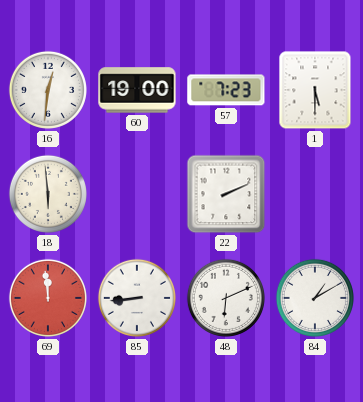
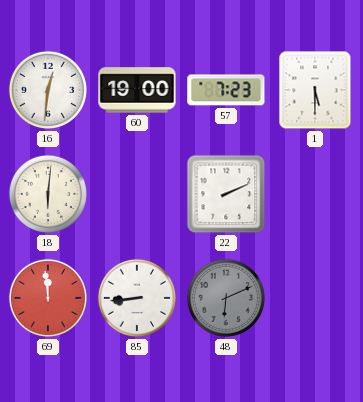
18: 5:59 -> 6:01
48 dial: white -> grey
84: 1:10 -> none
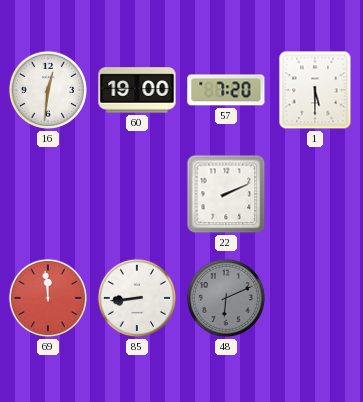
57: 7:23 -> 7:20
18: 6:01 -> none
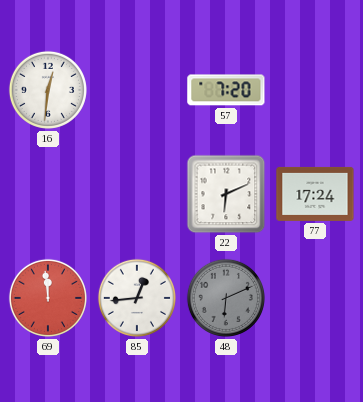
60: 19:00 -> none
1: 5:30 -> none
22: 2:11 -> 6:11
77: none -> 17:24
85: 8:44 -> 12:44
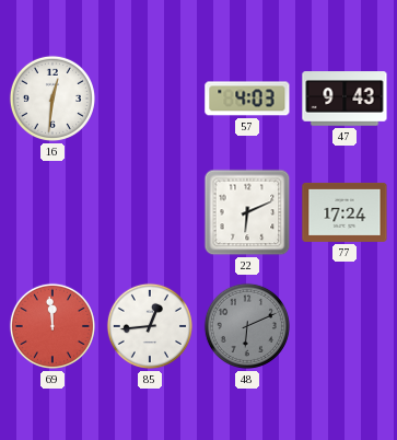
57: 7:20 -> 4:03
47: none -> 9:43
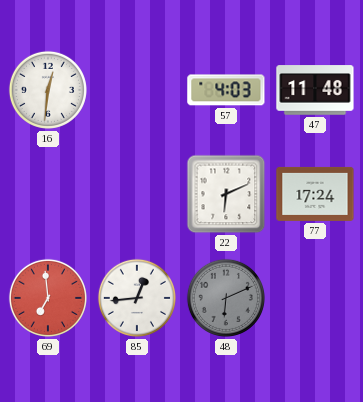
47: 9:43 -> 11:48
69: 11:59 -> 6:59
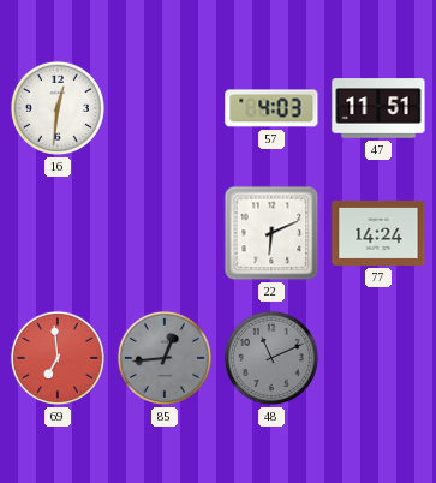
47: 11:48 -> 11:51
77: 17:24 -> 14:24
85 dial: white -> grey
48: 6:11 -> 11:11
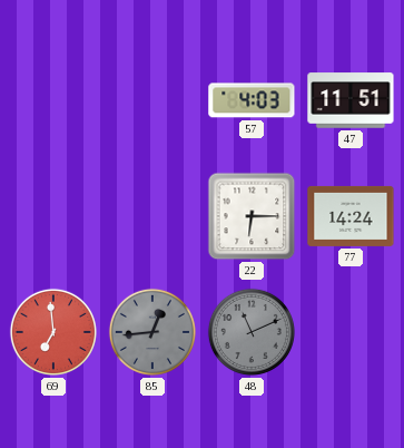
16: 12:31 -> none
22: 6:11 -> 6:15
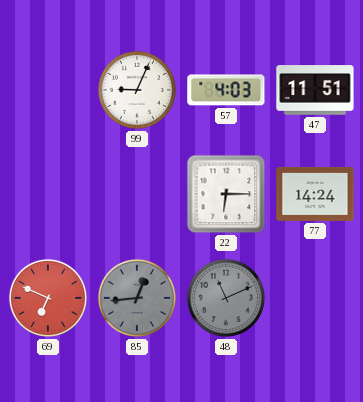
99: none -> 9:04
69: 6:59 -> 6:49
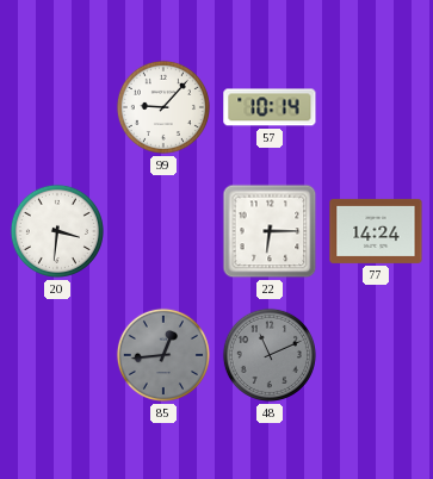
99: 9:04 -> 9:07
57: 4:03 -> 10:14
47: 11:51 -> none
20: none -> 3:31
69: 6:49 -> none
